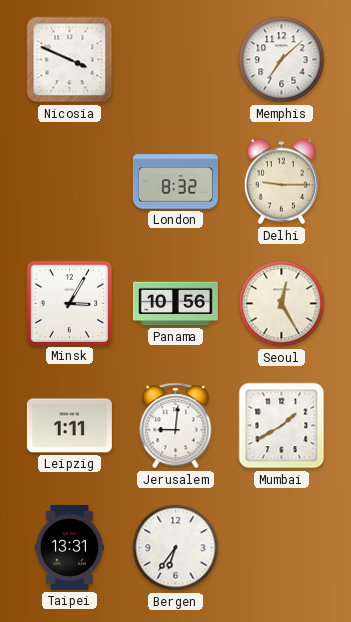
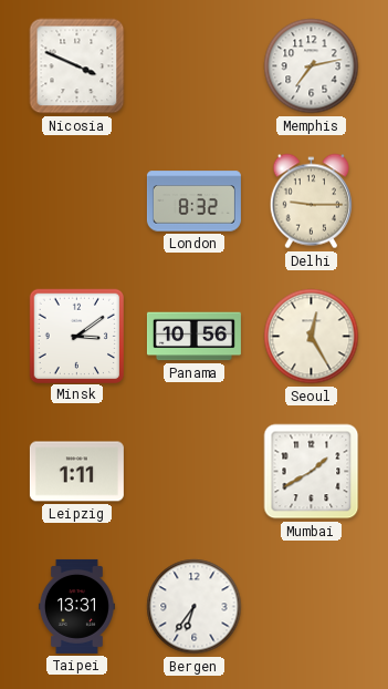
Memphis: 7:08 -> 7:13
Minsk: 3:05 -> 3:09
Jerusalem: 9:01 -> none
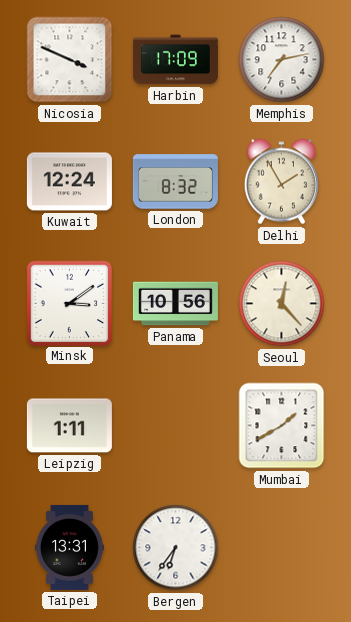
Harbin: none -> 17:09
Kuwait: none -> 12:24
Delhi: 9:15 -> 1:55
Seoul: 12:25 -> 12:23
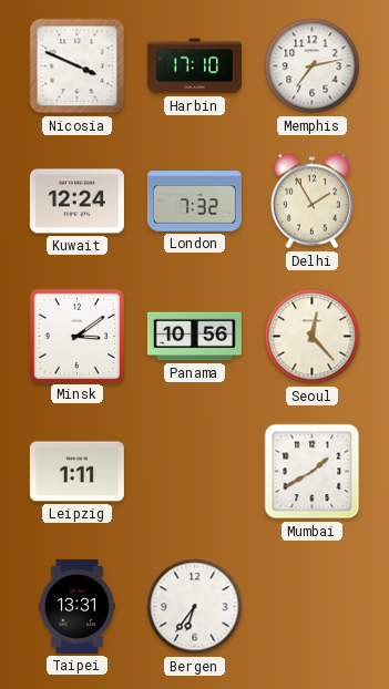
Harbin: 17:09 -> 17:10
London: 8:32 -> 7:32
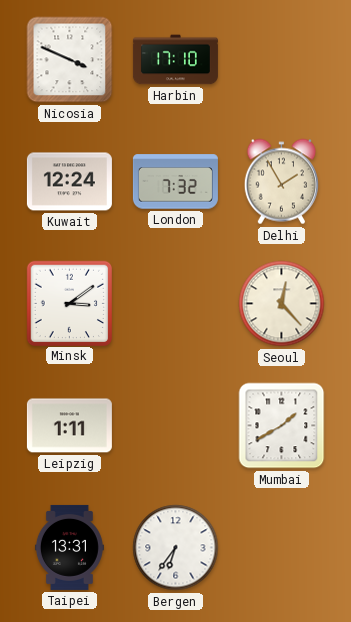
Memphis: 7:13 -> none
Panama: 10:56 -> none
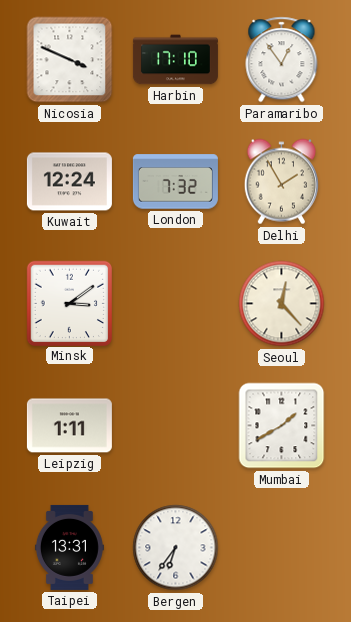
Paramaribo: none -> 12:54
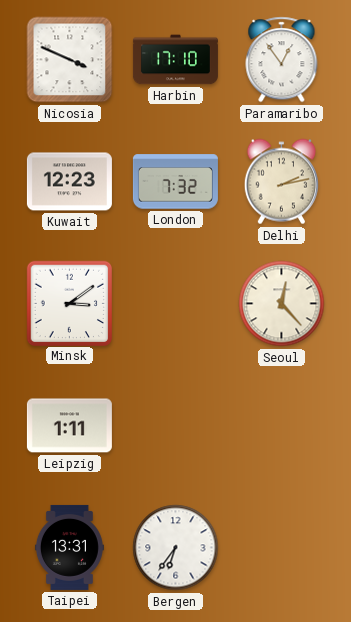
Kuwait: 12:24 -> 12:23
Delhi: 1:55 -> 2:13
Mumbai: 1:40 -> none
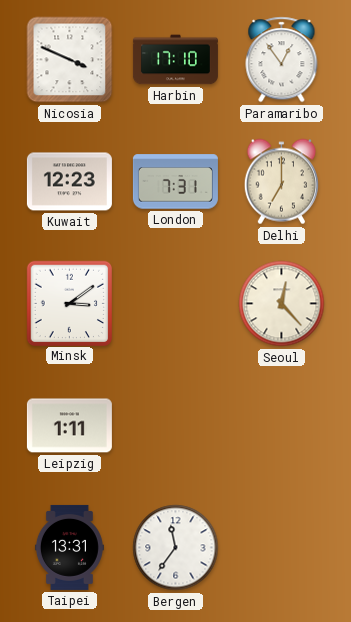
London: 7:32 -> 7:31
Delhi: 2:13 -> 7:00
Bergen: 6:36 -> 11:36
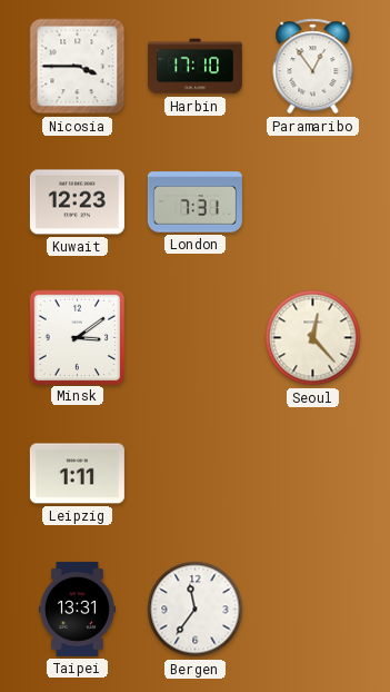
Nicosia: 3:49 -> 3:45
Delhi: 7:00 -> none
